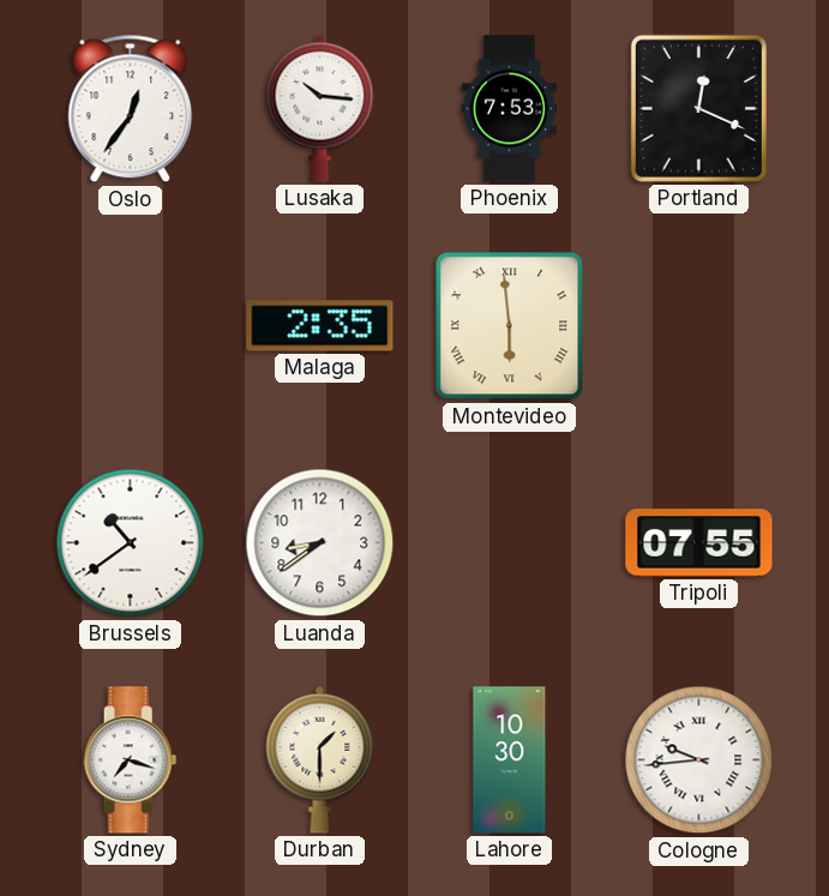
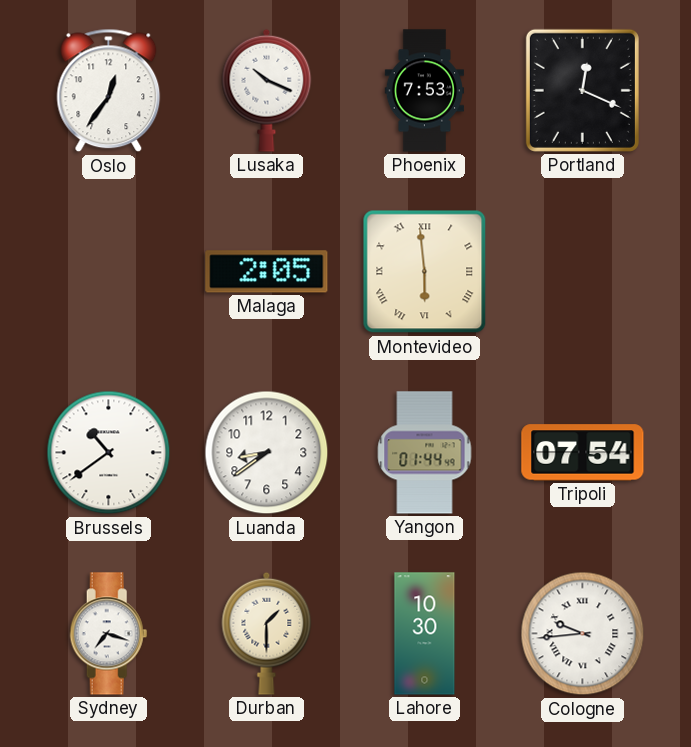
Lusaka: 10:16 -> 10:19
Malaga: 2:35 -> 2:05
Yangon: none -> 01:44
Tripoli: 07:55 -> 07:54
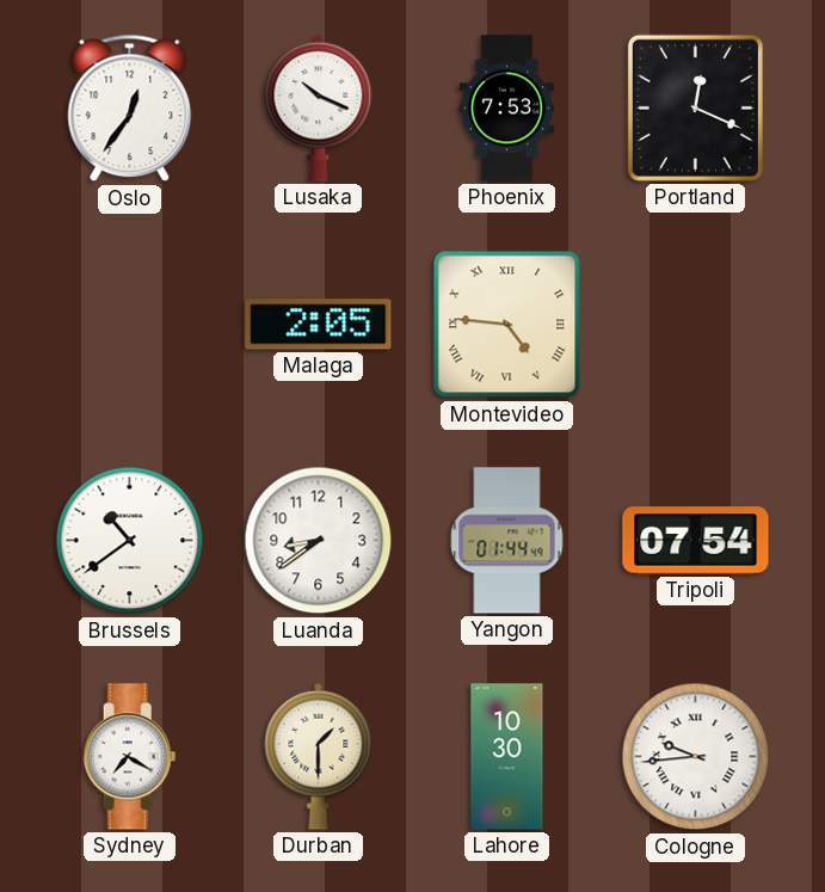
Montevideo: 5:59 -> 4:46
Sydney: 7:18 -> 7:20
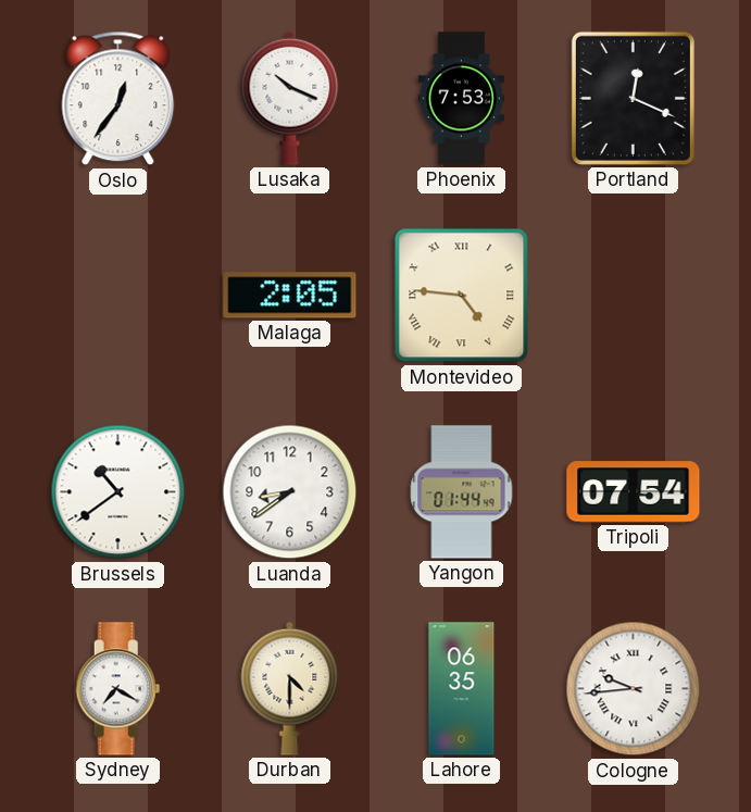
Durban: 1:30 -> 4:30
Lahore: 10:30 -> 06:35
